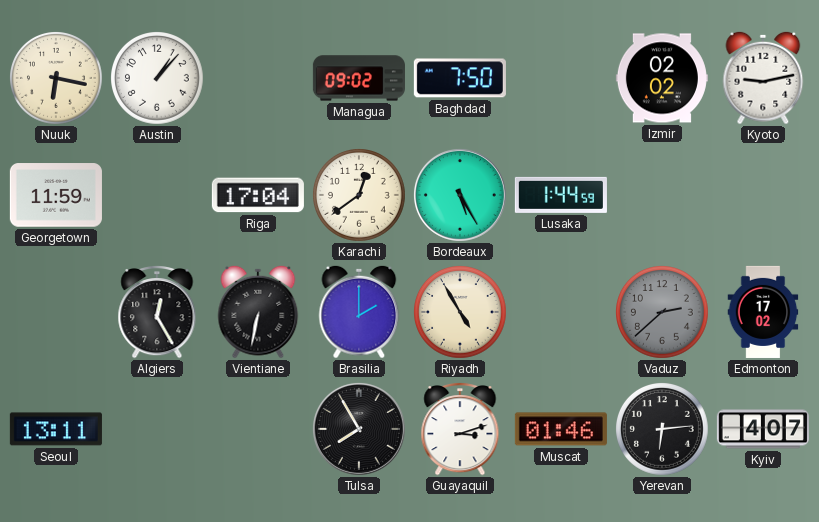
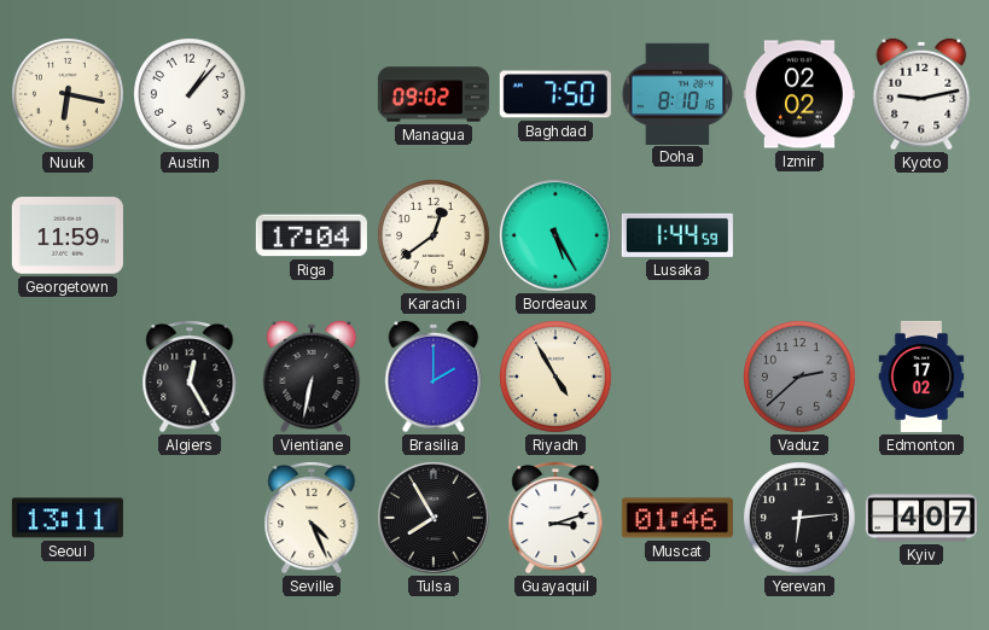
Doha: none -> 8:10
Seville: none -> 4:26
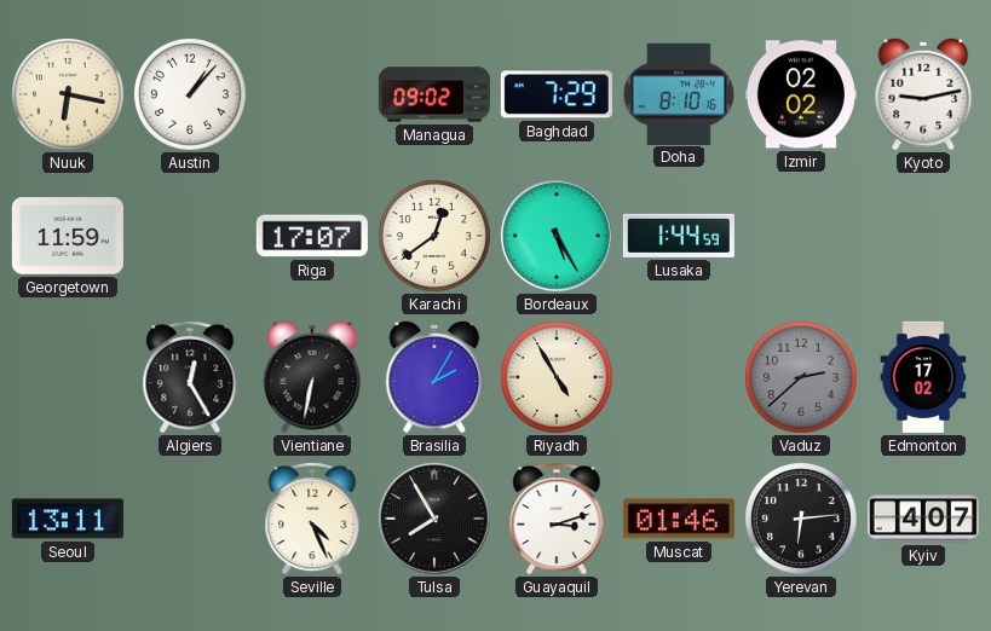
Baghdad: 7:50 -> 7:29
Riga: 17:04 -> 17:07
Brasilia: 2:00 -> 2:05
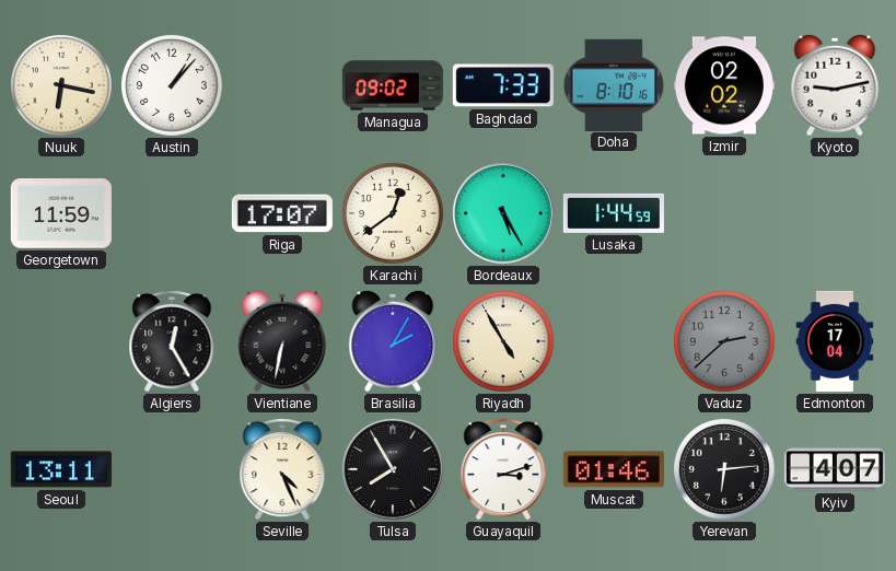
Baghdad: 7:29 -> 7:33
Edmonton: 17:02 -> 17:04
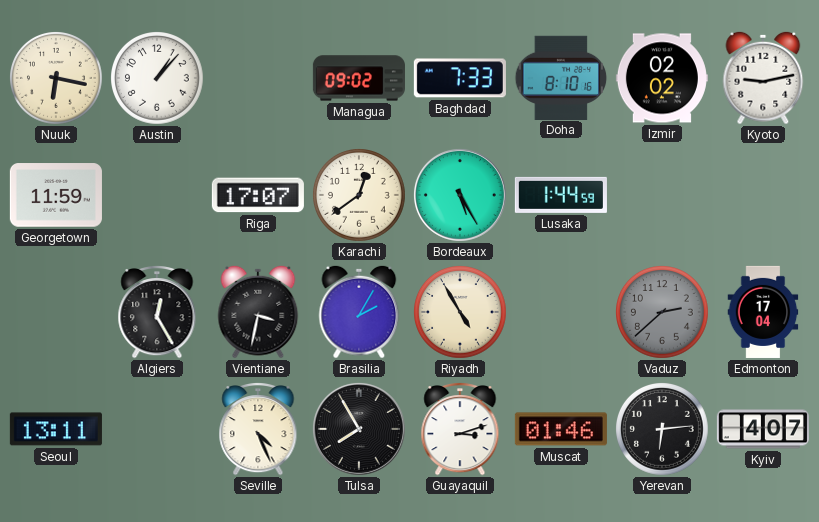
Vientiane: 6:32 -> 3:32
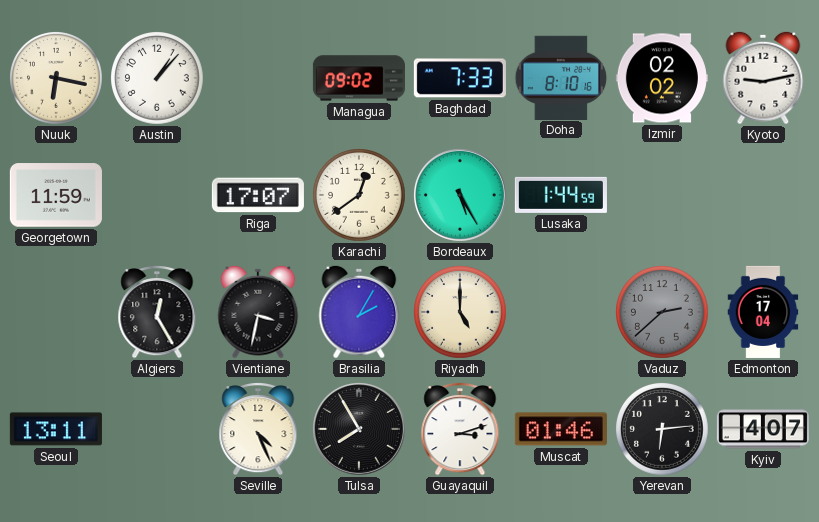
Riyadh: 4:55 -> 5:00
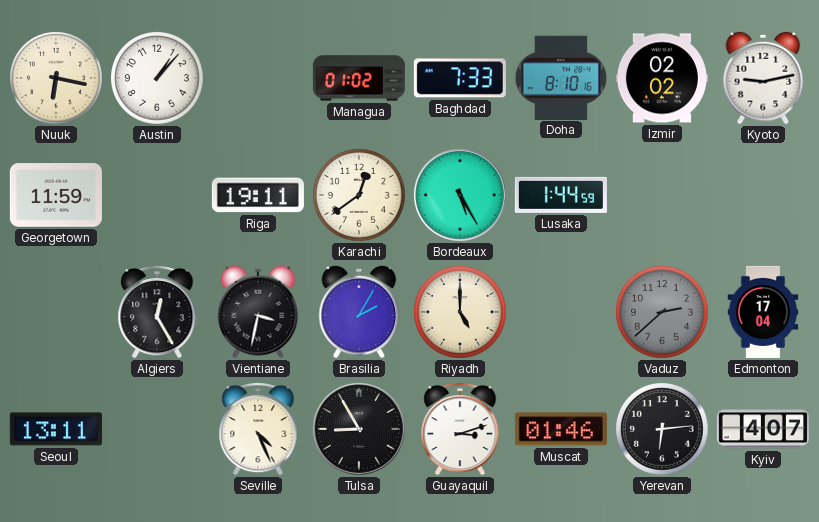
Managua: 09:02 -> 01:02
Riga: 17:07 -> 19:11
Tulsa: 7:55 -> 8:55
